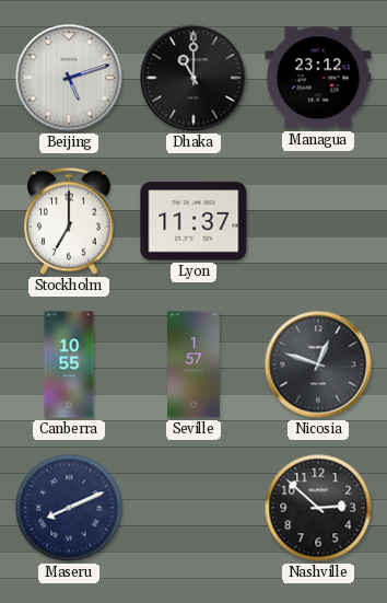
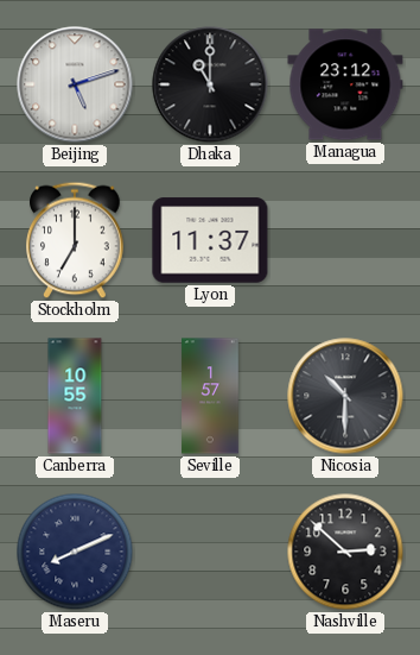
Nicosia: 12:48 -> 10:30
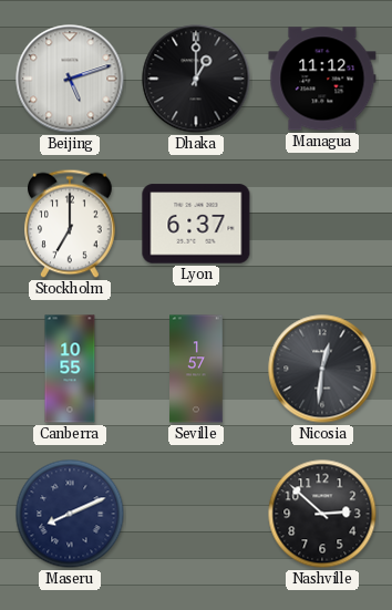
Dhaka: 11:00 -> 1:00
Managua: 23:12 -> 11:12
Lyon: 11:37 -> 6:37
Nicosia: 10:30 -> 12:31
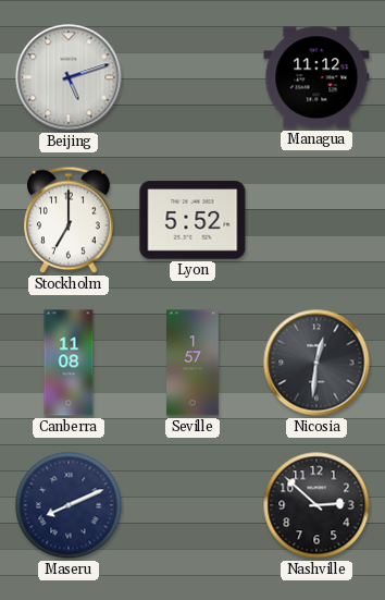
Dhaka: 1:00 -> none
Lyon: 6:37 -> 5:52
Canberra: 10:55 -> 11:08
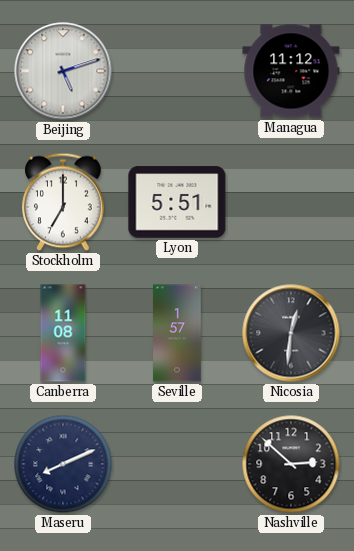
Lyon: 5:52 -> 5:51
